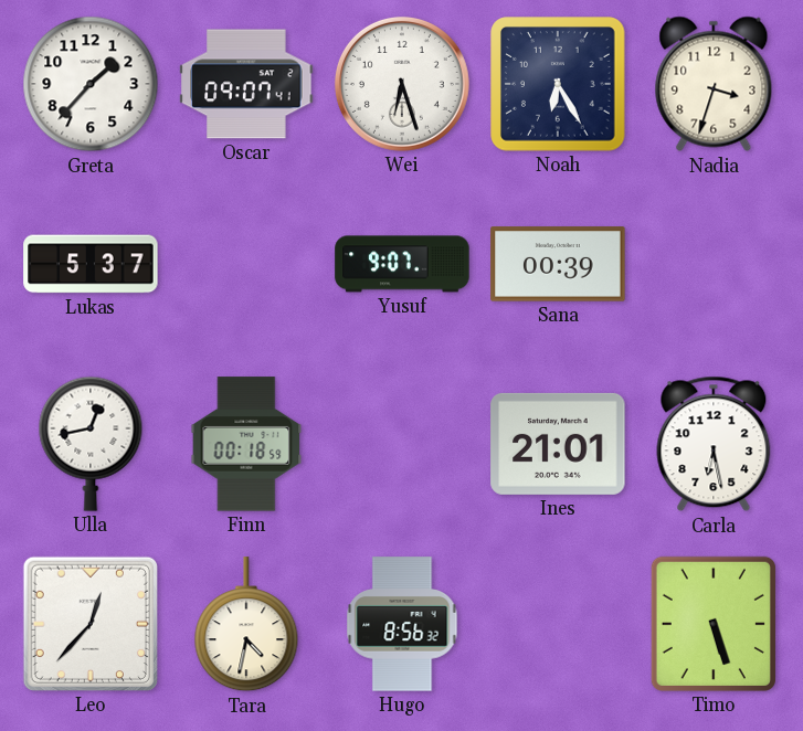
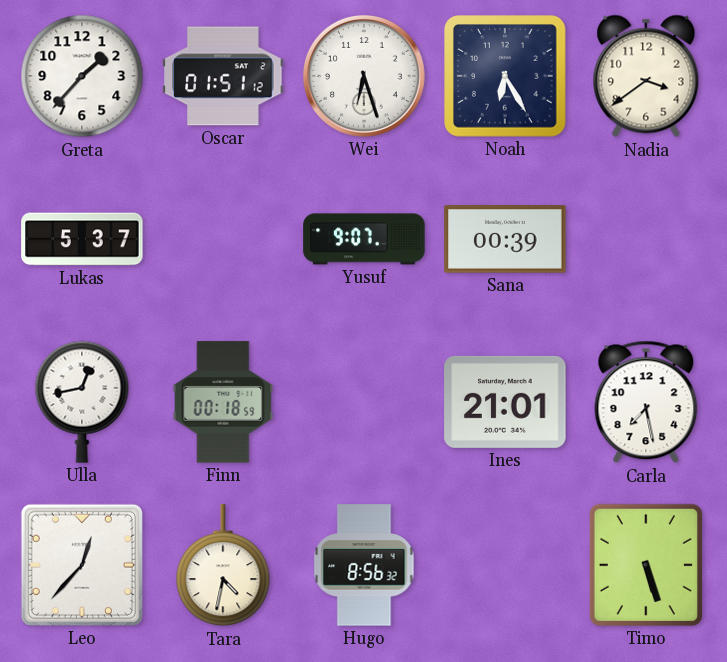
Oscar: 09:07 -> 01:51
Nadia: 3:33 -> 3:39
Carla: 6:28 -> 7:28
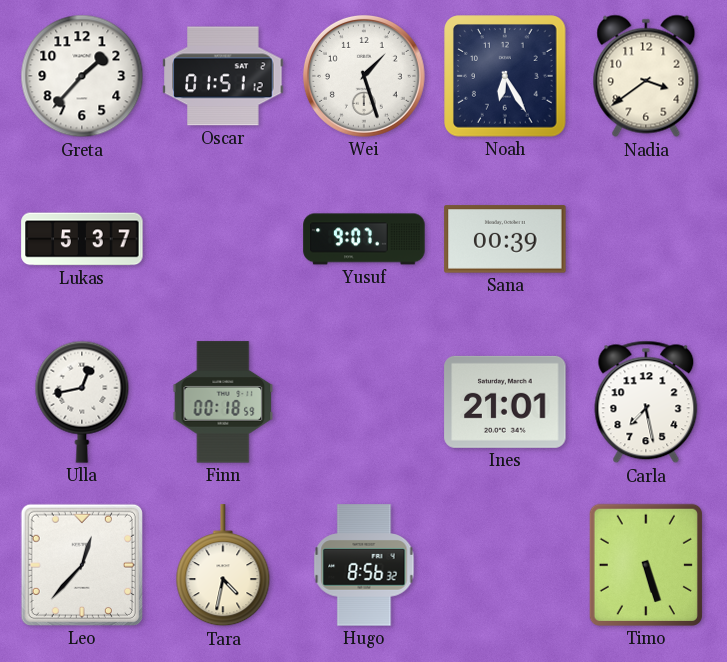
Wei: 6:27 -> 1:27
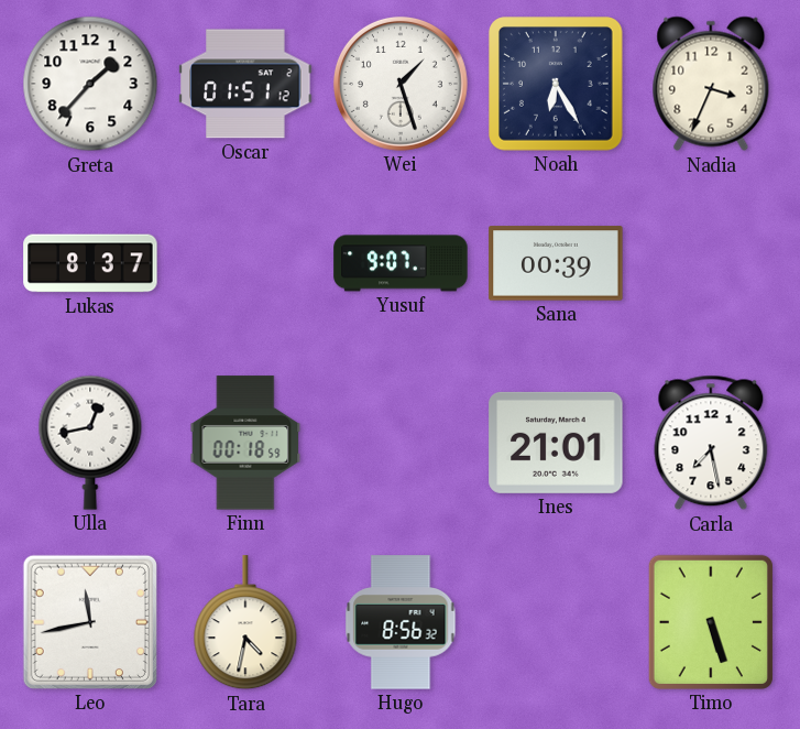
Nadia: 3:39 -> 3:34
Lukas: 5:37 -> 8:37
Leo: 12:37 -> 11:43
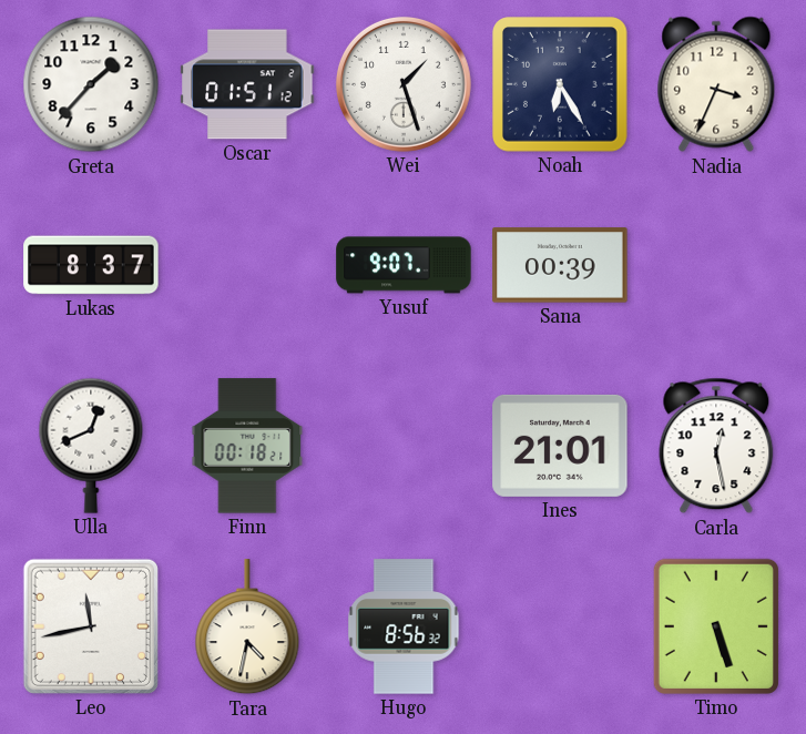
Ulla: 12:43 -> 12:41
Finn: 00:18:59 -> 00:18:21
Carla: 7:28 -> 12:28
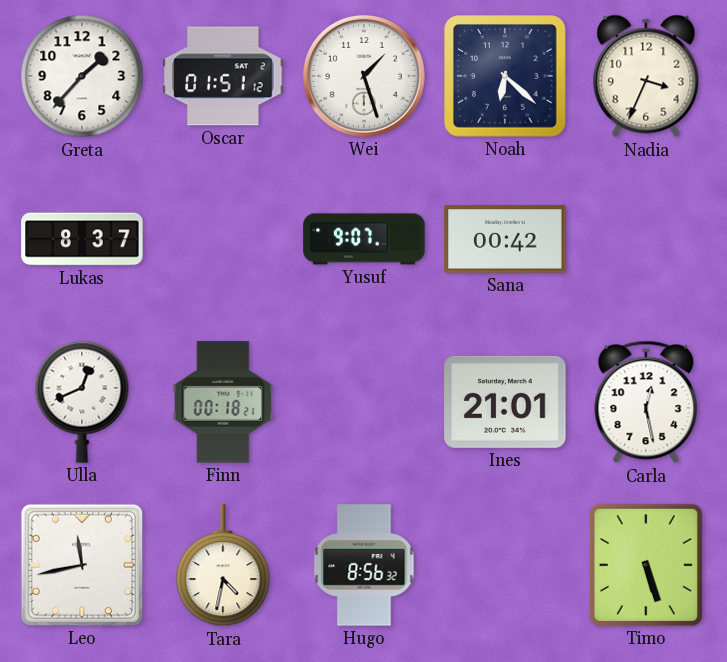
Noah: 6:25 -> 6:22
Sana: 00:39 -> 00:42
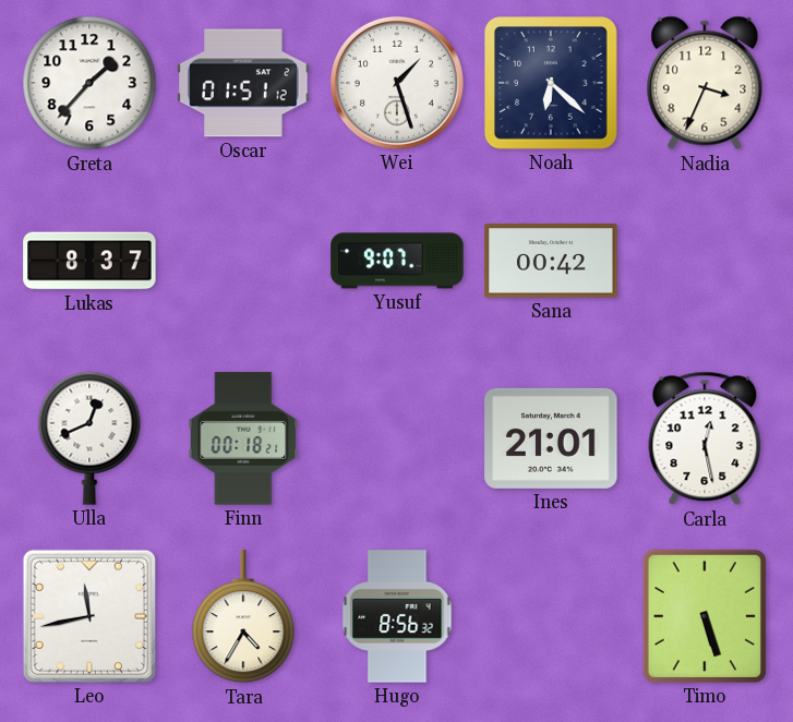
Tara: 4:32 -> 4:35
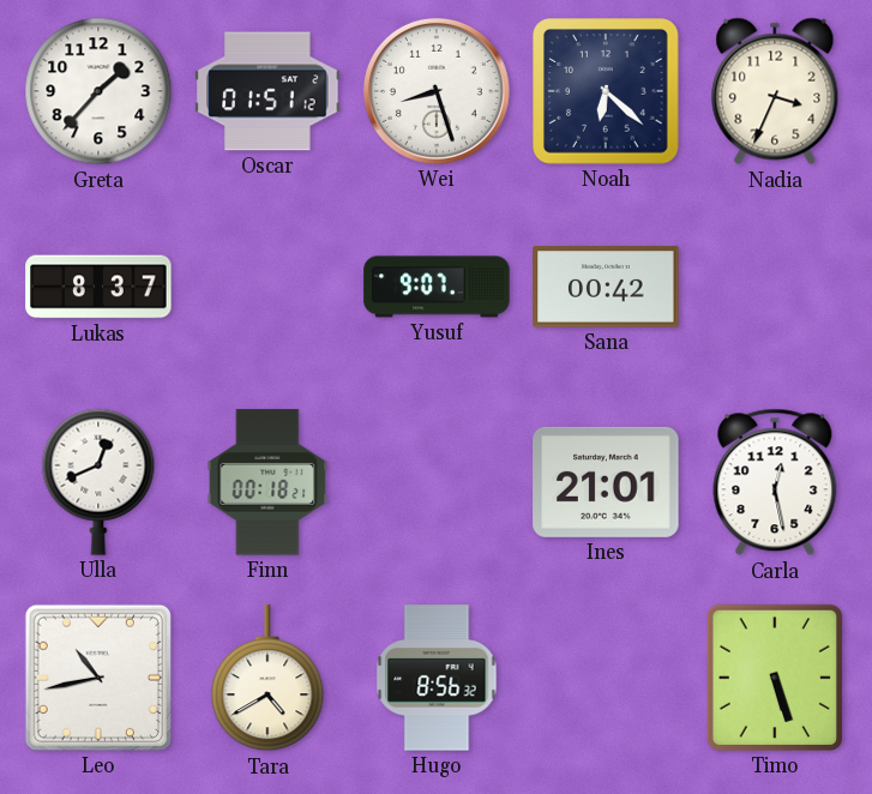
Wei: 1:27 -> 8:27
Leo: 11:43 -> 10:43
Tara: 4:35 -> 4:40
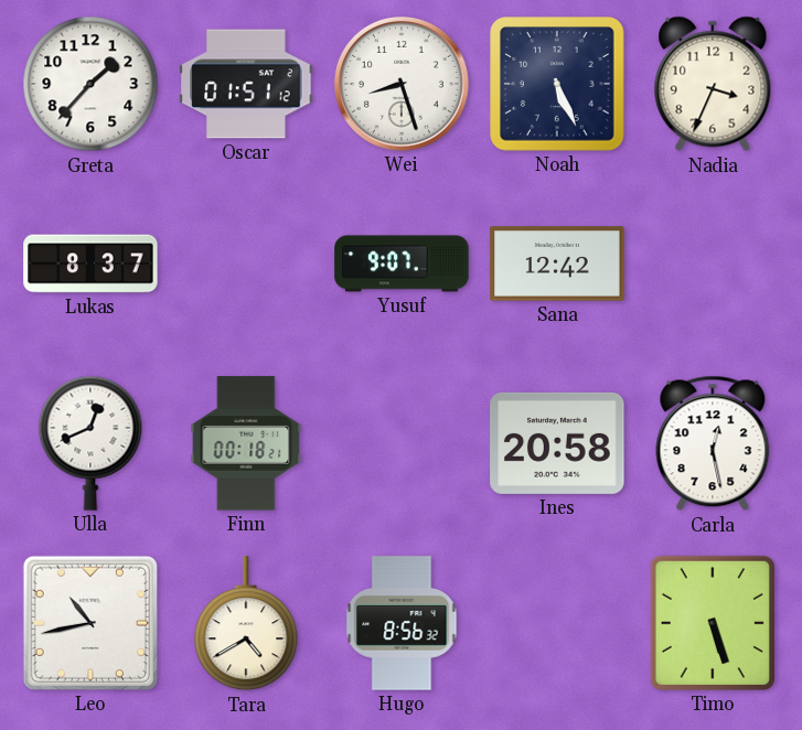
Noah: 6:22 -> 5:26
Sana: 00:42 -> 12:42
Ines: 21:01 -> 20:58
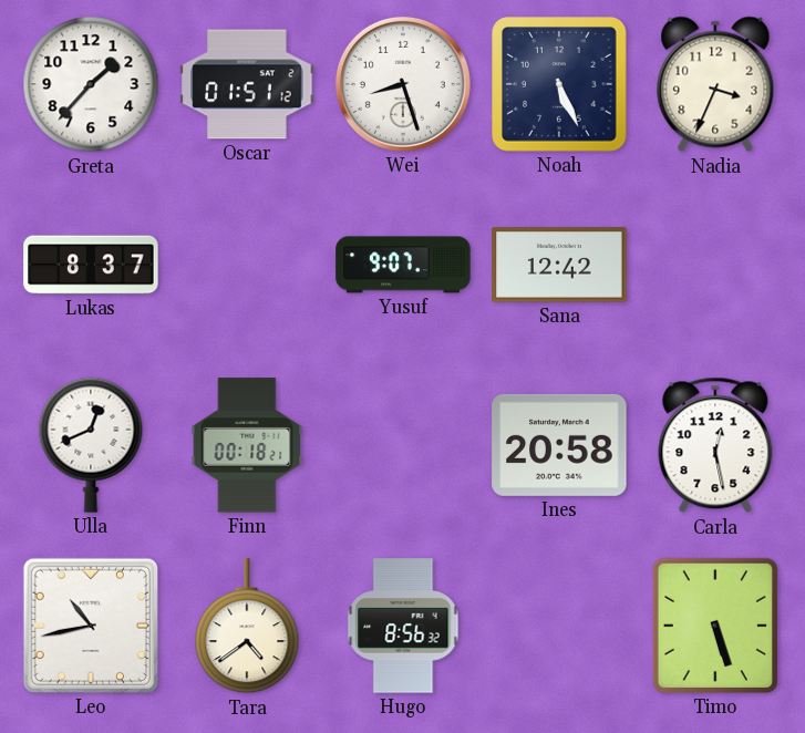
Tara: 4:40 -> 4:39
